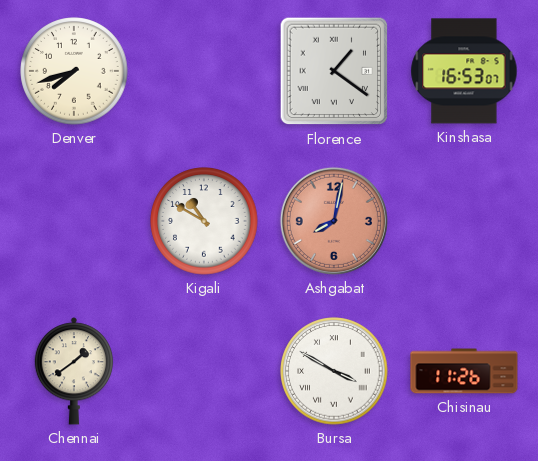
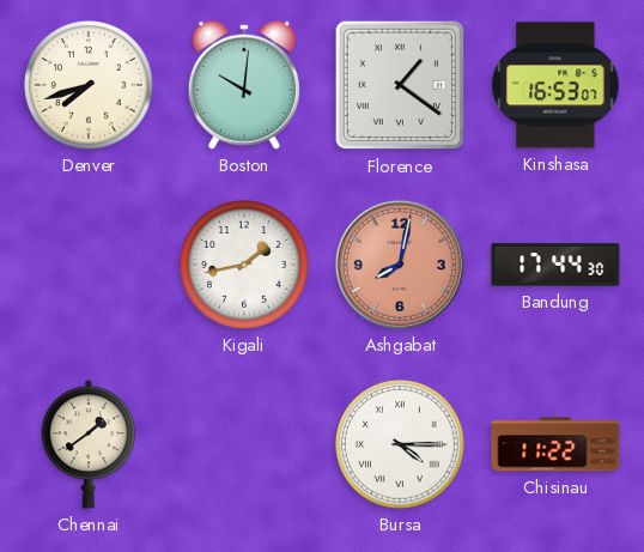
Boston: none -> 10:01
Kigali: 10:50 -> 1:43
Bandung: none -> 17:44
Bursa: 3:50 -> 4:15
Chisinau: 11:26 -> 11:22
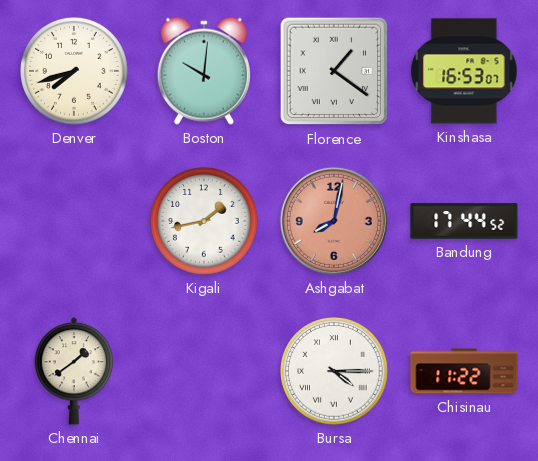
Bandung: 17:44:30 -> 17:44:52
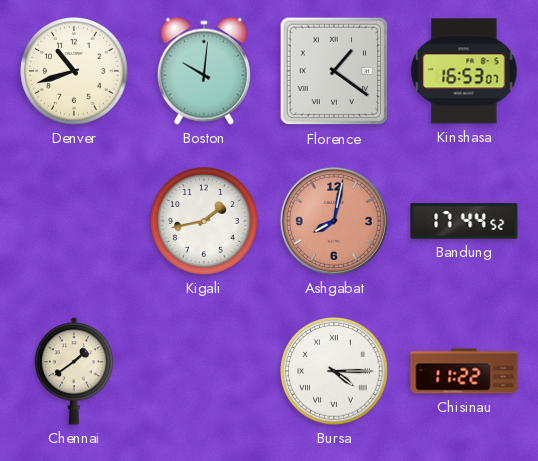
Denver: 7:42 -> 10:42
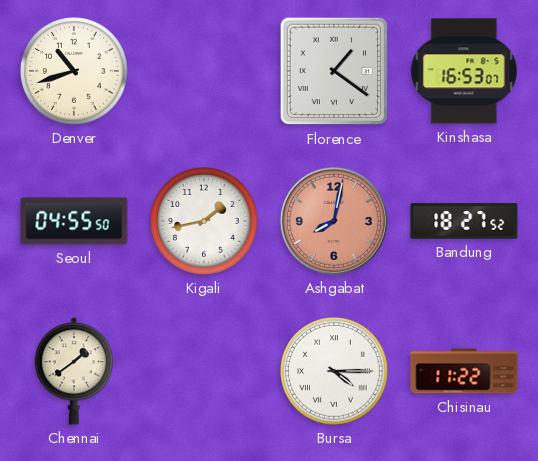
Boston: 10:01 -> none
Seoul: none -> 04:55
Bandung: 17:44 -> 18:27
